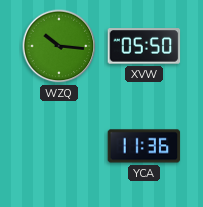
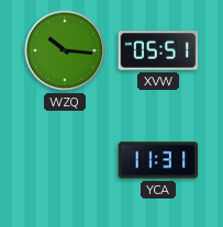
XVW: 05:50 -> 05:51
YCA: 11:36 -> 11:31
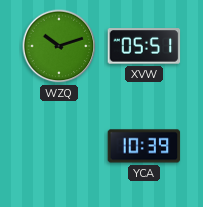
WZQ: 10:16 -> 10:12
YCA: 11:31 -> 10:39
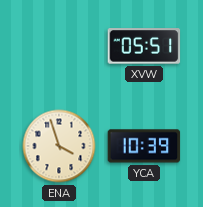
WZQ: 10:12 -> none
ENA: none -> 3:57
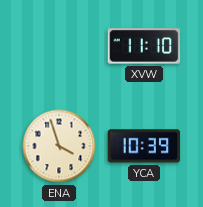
XVW: 05:51 -> 11:10
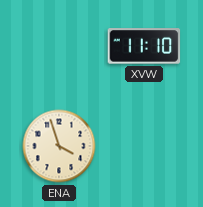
YCA: 10:39 -> none
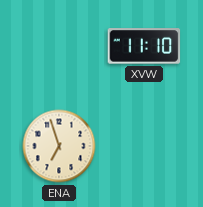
ENA: 3:57 -> 6:57
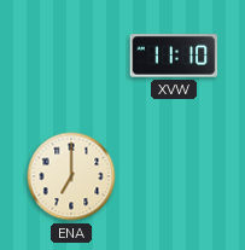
ENA: 6:57 -> 7:00
